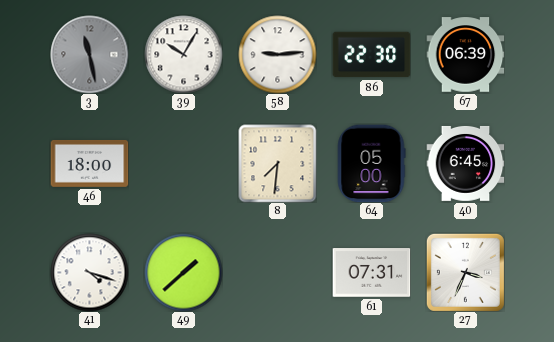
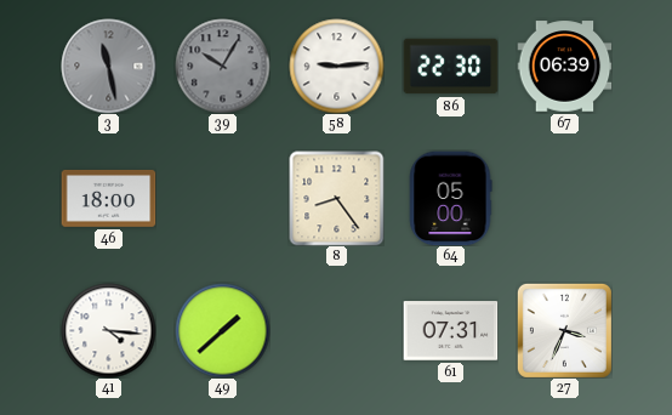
39 dial: white -> grey
8: 7:31 -> 8:24
40: 6:45 -> none
41: 4:18 -> 4:16
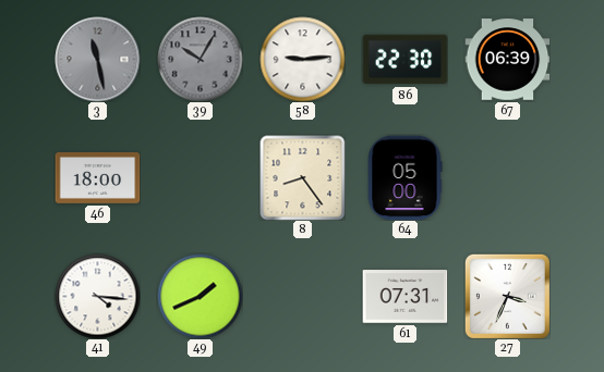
49: 1:38 -> 1:41
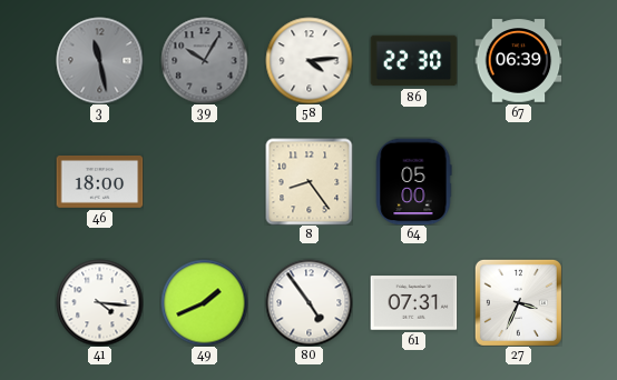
58: 9:14 -> 4:14
80: none -> 4:54
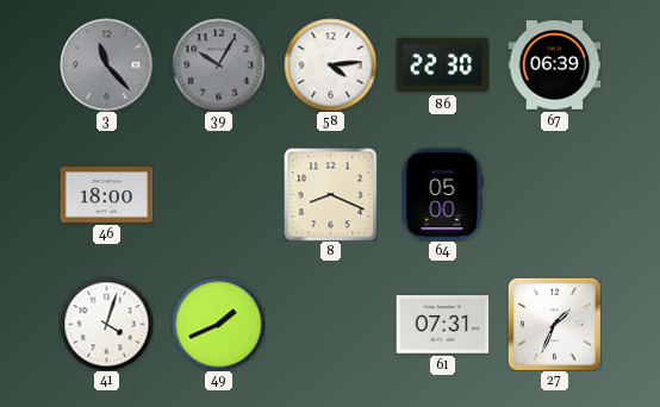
3: 11:28 -> 11:23
8: 8:24 -> 8:19
41: 4:16 -> 4:03
80: 4:54 -> none
27: 3:34 -> 1:34
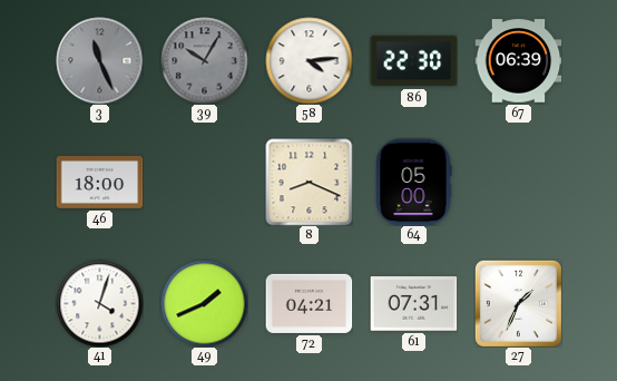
3: 11:23 -> 11:26
72: none -> 04:21
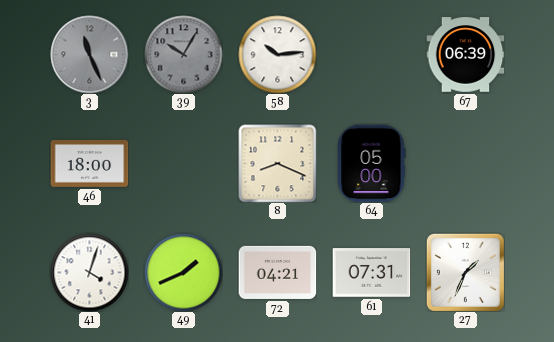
58: 4:14 -> 10:14
86: 22:30 -> none
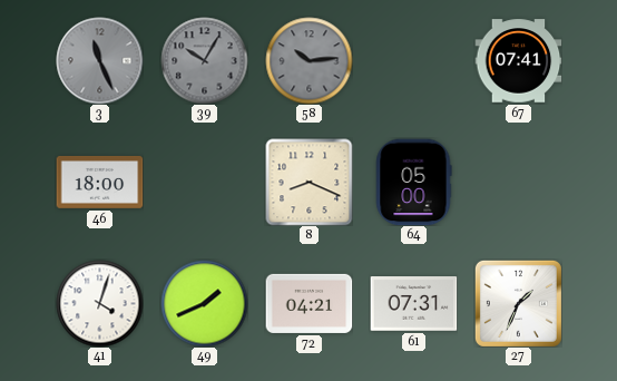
58 dial: white -> grey
67: 06:39 -> 07:41
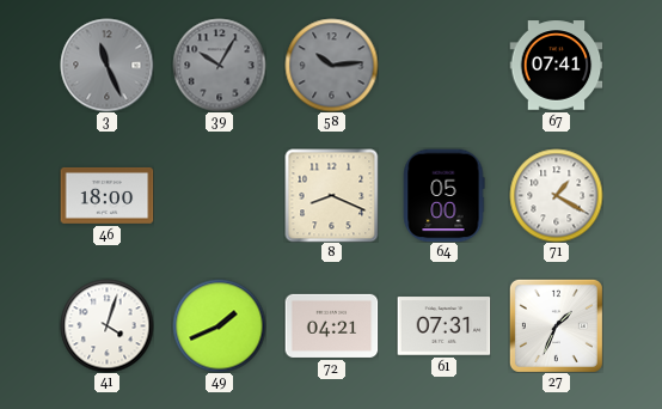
71: none -> 1:20
